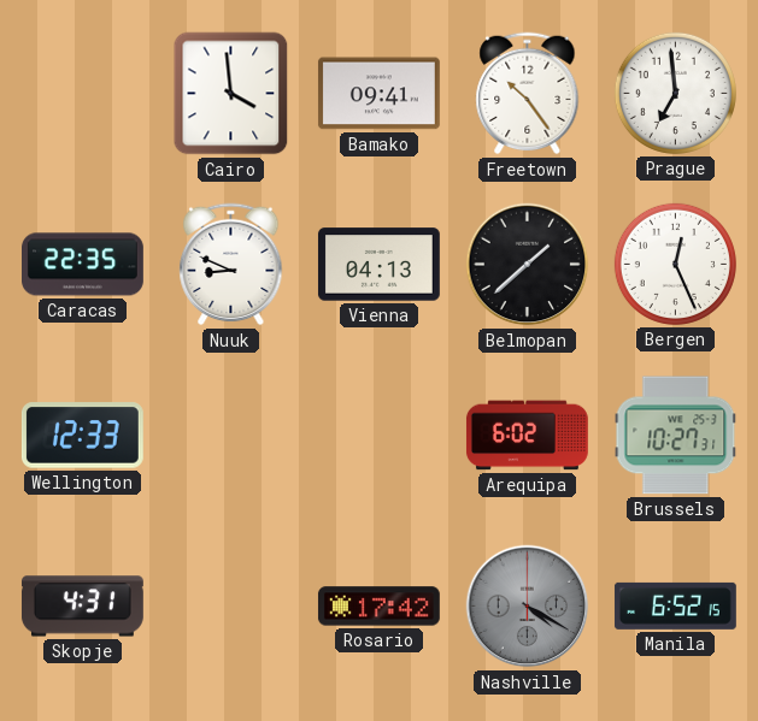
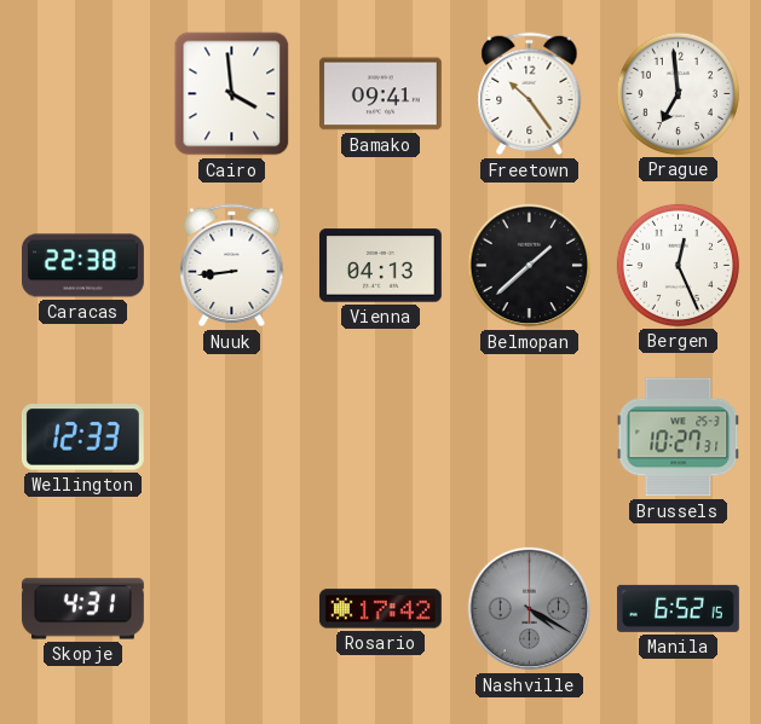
Caracas: 22:35 -> 22:38
Nuuk: 8:49 -> 8:44
Arequipa: 6:02 -> none
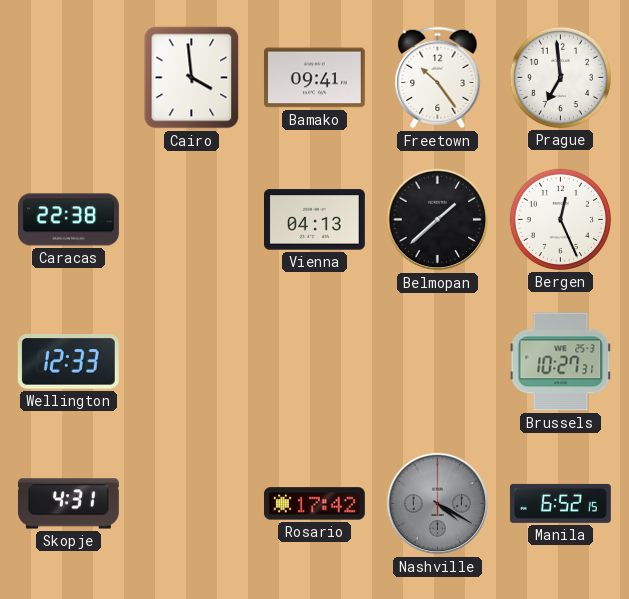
Nuuk: 8:44 -> none
